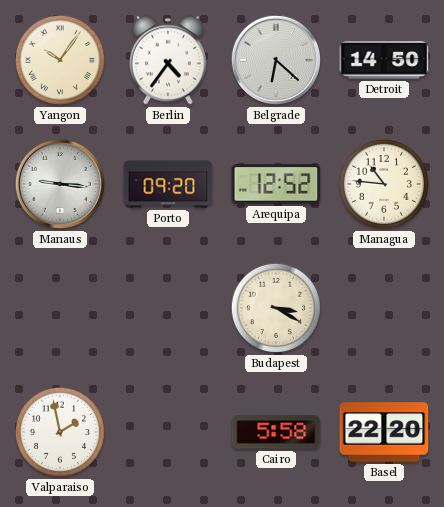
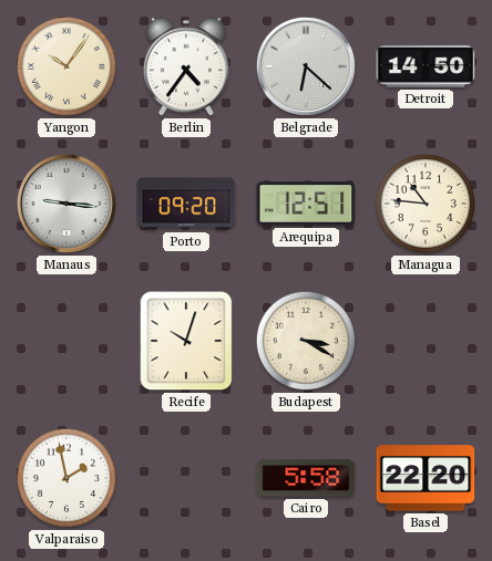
Arequipa: 12:52 -> 12:51
Recife: none -> 10:03
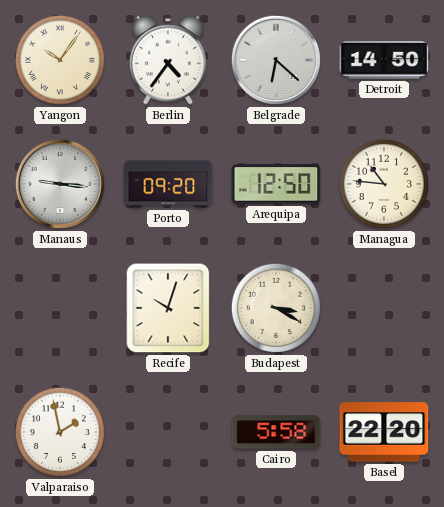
Arequipa: 12:51 -> 12:50
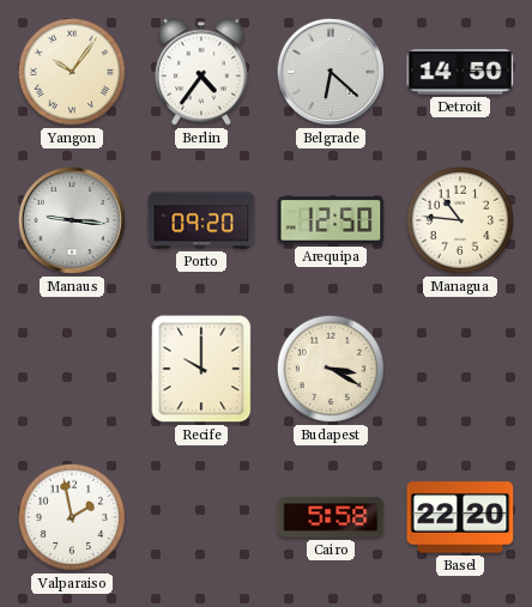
Recife: 10:03 -> 10:00
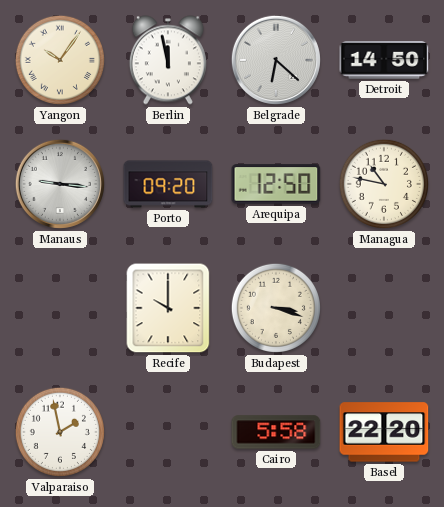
Berlin: 4:36 -> 11:58
Managua: 10:46 -> 10:47
Budapest: 3:20 -> 3:18
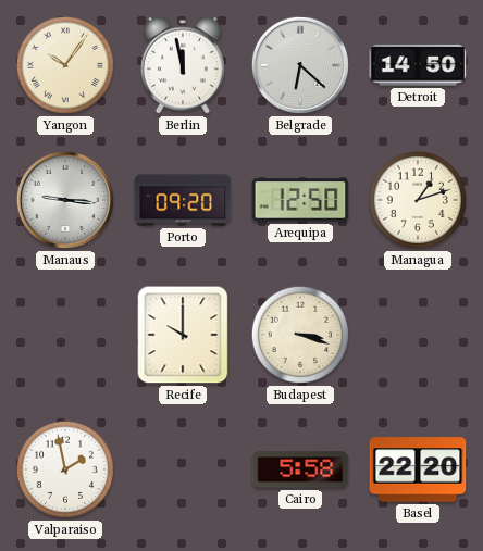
Managua: 10:47 -> 1:12
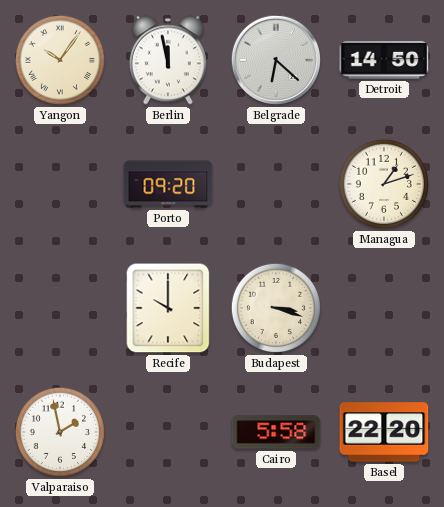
Manaus: 9:16 -> none
Arequipa: 12:50 -> none
